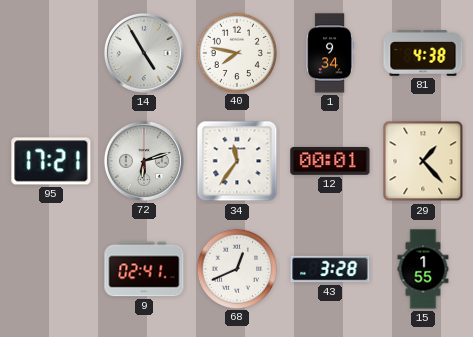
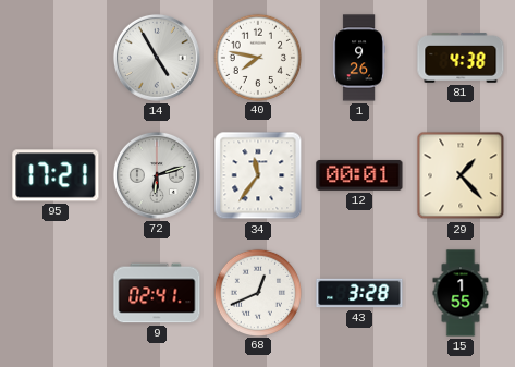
1: 9:34 -> 9:26
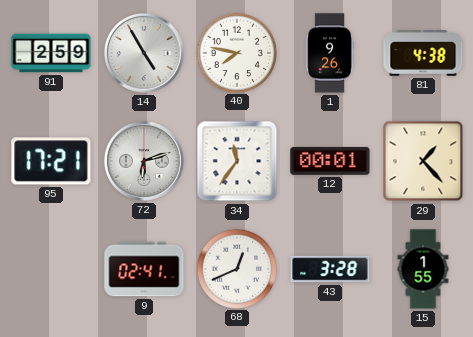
91: none -> 2:59
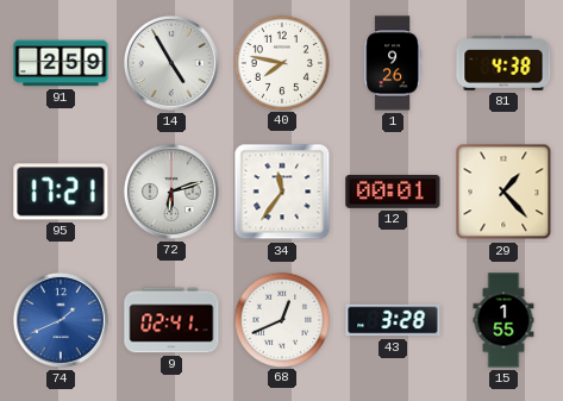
74: none -> 1:41
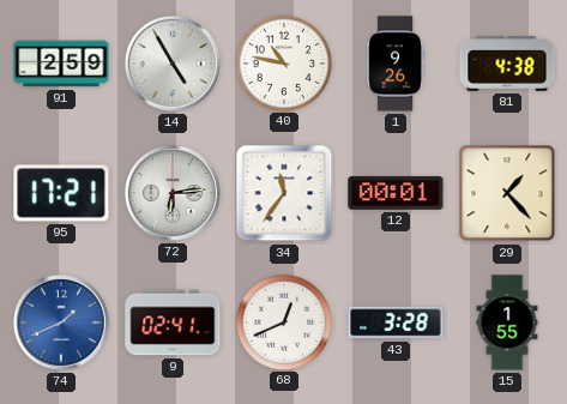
40: 7:47 -> 10:47
72: 6:12 -> 6:14
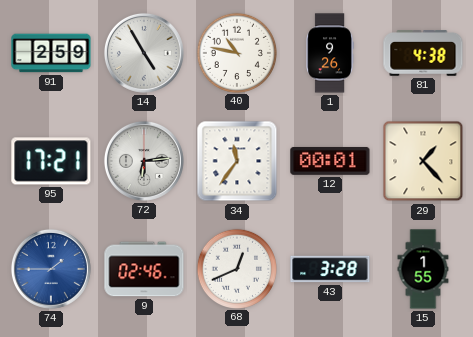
74: 1:41 -> 1:45
9: 02:41 -> 02:46
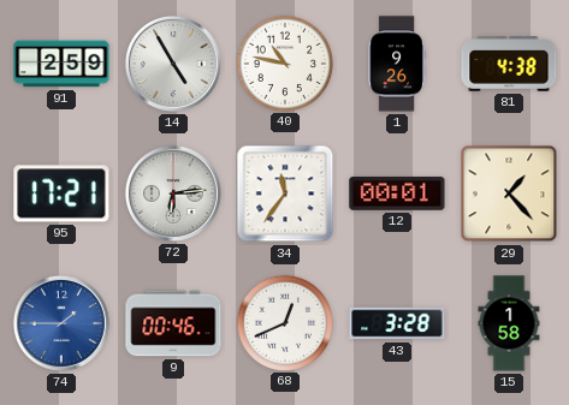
9: 02:46 -> 00:46
15: 1:55 -> 1:58
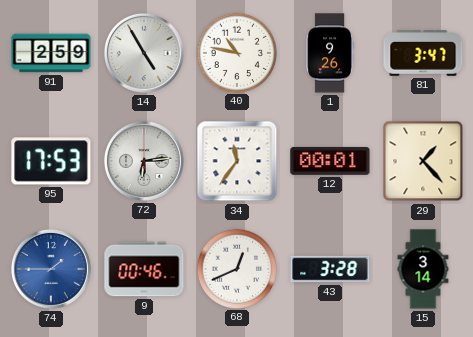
81: 4:38 -> 3:47
95: 17:21 -> 17:53
15: 1:58 -> 3:14
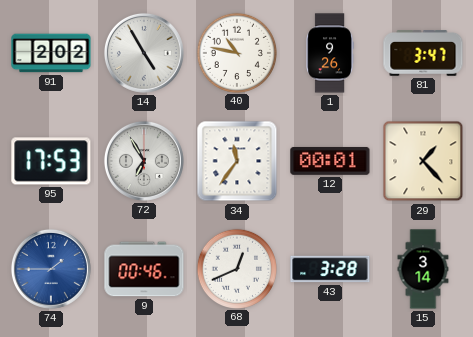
91: 2:59 -> 2:02
72: 6:14 -> 6:55
